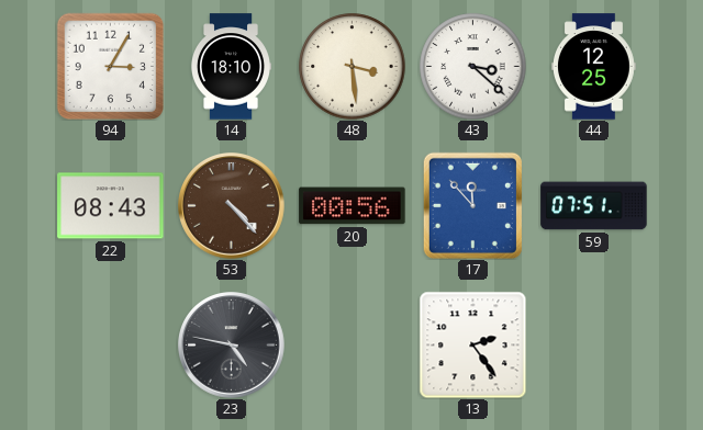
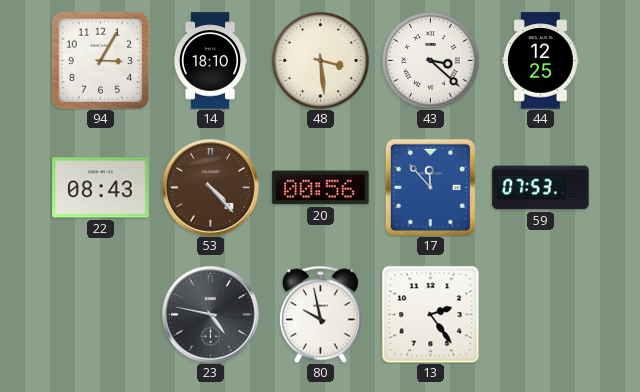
59: 07:51 -> 07:53
80: none -> 9:58
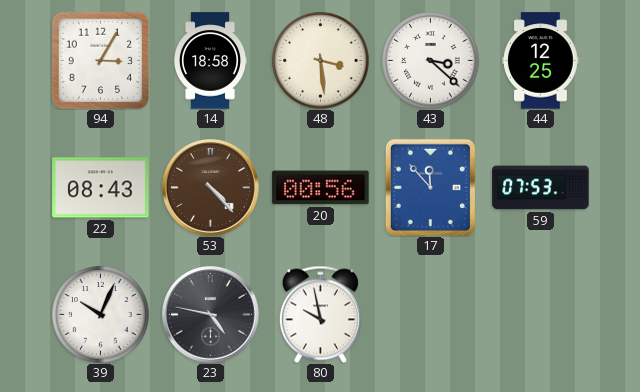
14: 18:10 -> 18:58
39: none -> 10:04
13: 2:24 -> none
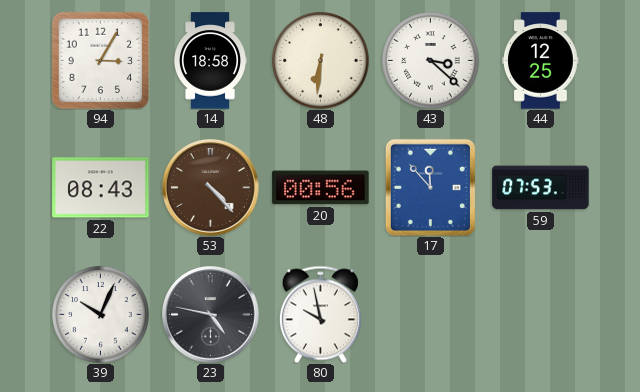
48: 3:29 -> 6:31
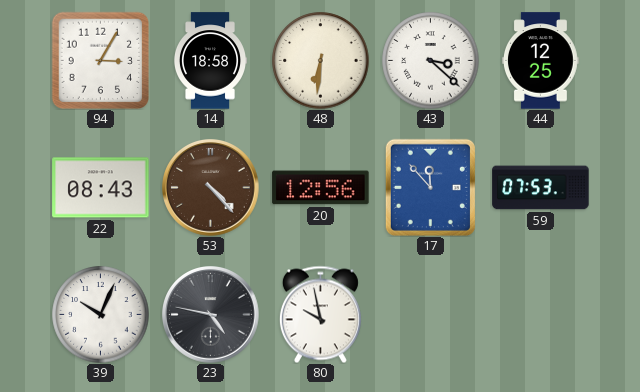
20: 00:56 -> 12:56
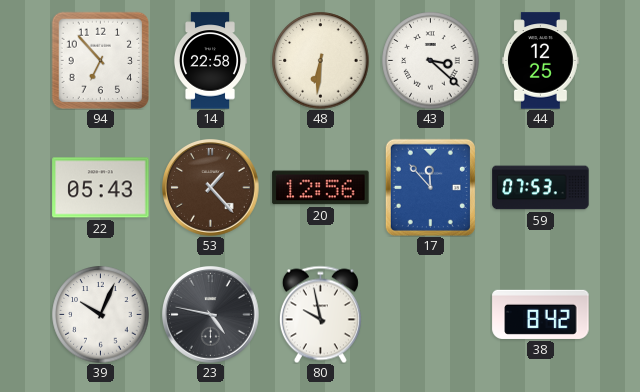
94: 3:05 -> 6:53
14: 18:58 -> 22:58
22: 08:43 -> 05:43
53: 4:23 -> 1:23
38: none -> 8:42
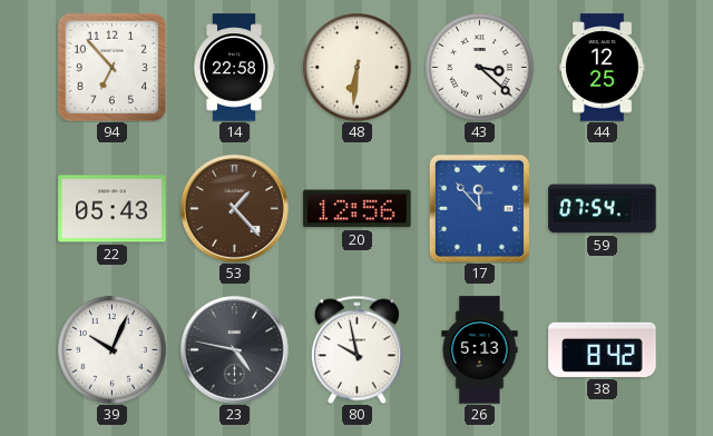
59: 07:53 -> 07:54
26: none -> 5:13
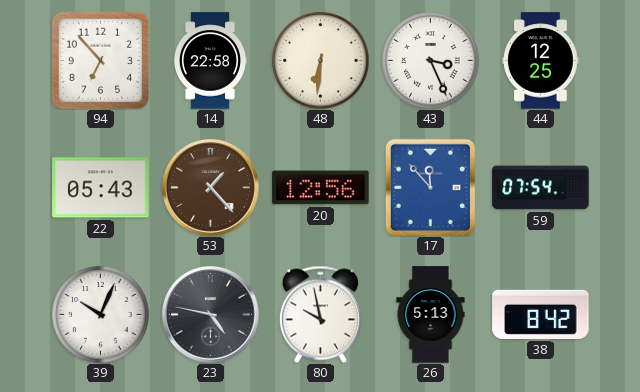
43: 3:22 -> 3:26
